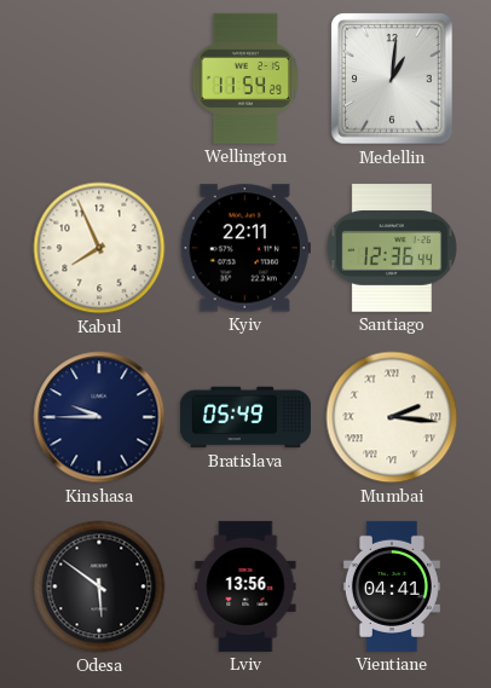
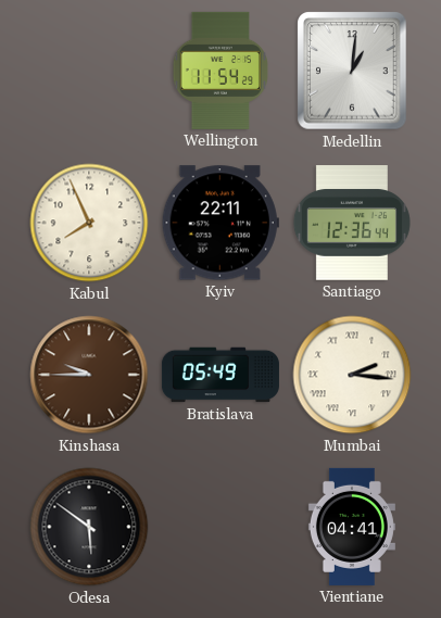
Kinshasa dial: navy -> brown
Lviv: 13:56 -> none
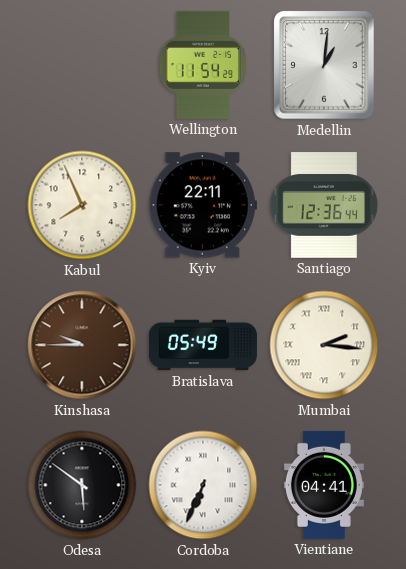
Cordoba: none -> 6:34
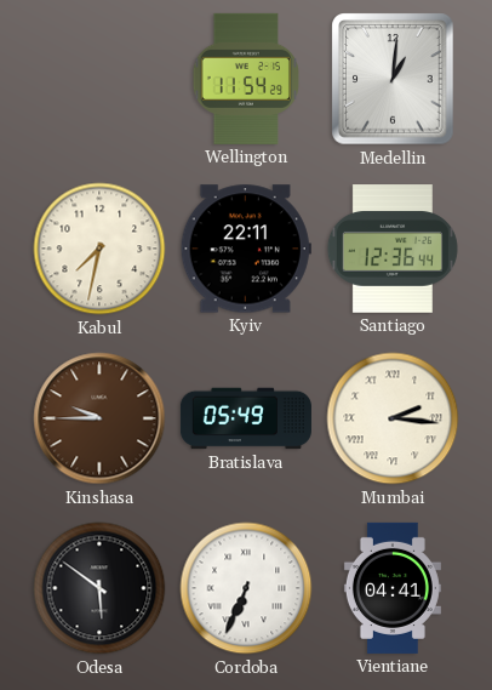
Kabul: 7:56 -> 7:32
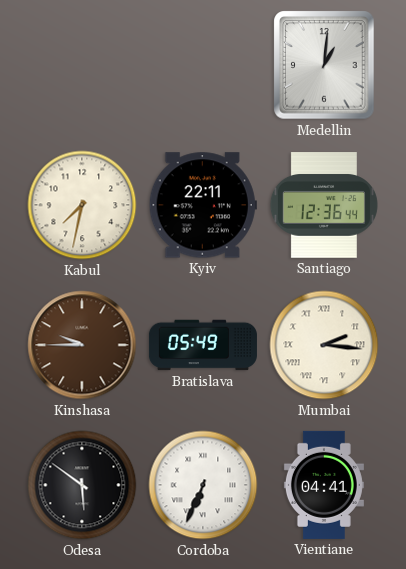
Wellington: 11:54 -> none
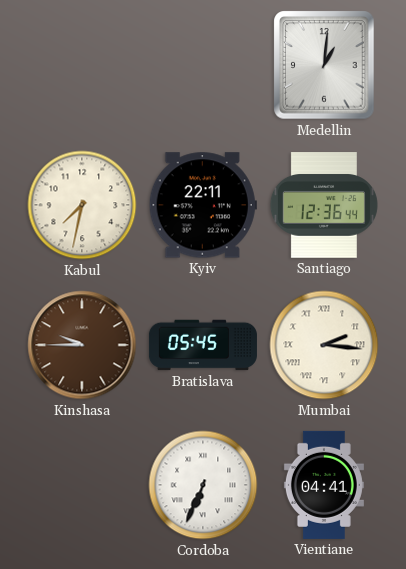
Bratislava: 05:49 -> 05:45
Odesa: 5:51 -> none
